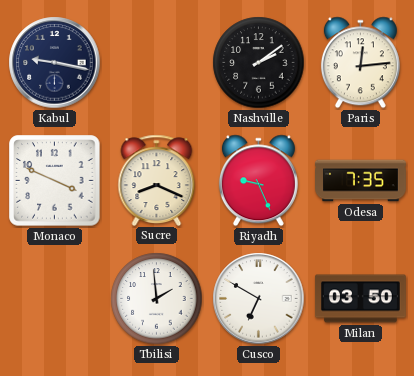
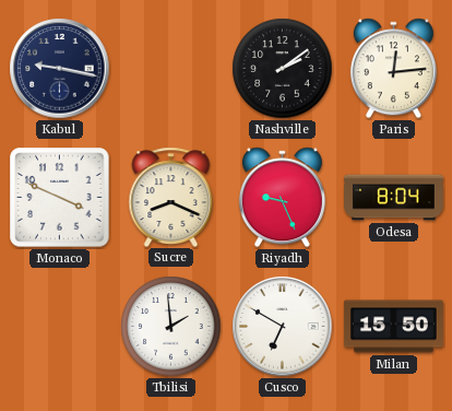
Odesa: 7:35 -> 8:04
Milan: 03:50 -> 15:50
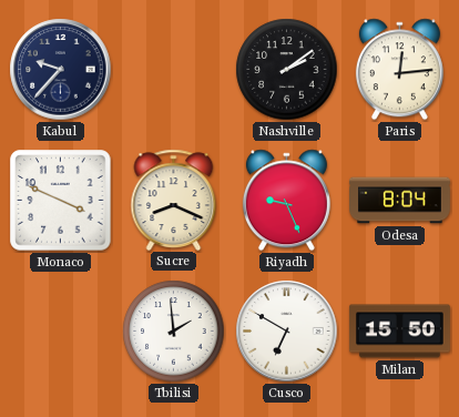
Kabul: 9:17 -> 9:37
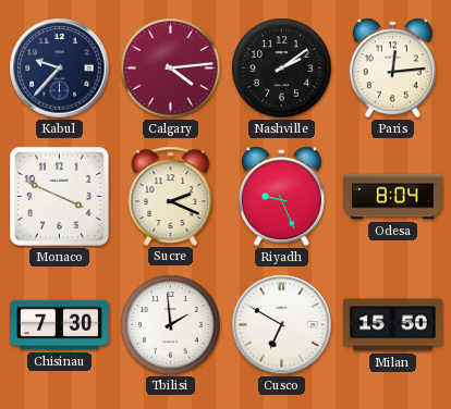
Calgary: none -> 4:14
Sucre: 8:19 -> 2:19
Chisinau: none -> 7:30
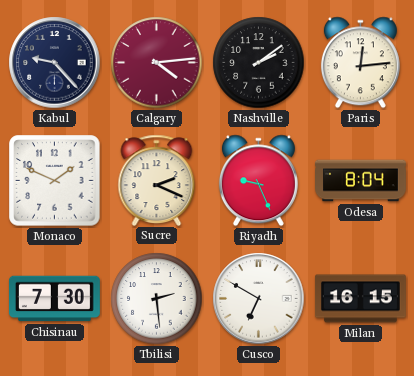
Kabul: 9:37 -> 9:23
Monaco: 3:49 -> 1:49
Tbilisi: 1:59 -> 2:29
Milan: 15:50 -> 16:15
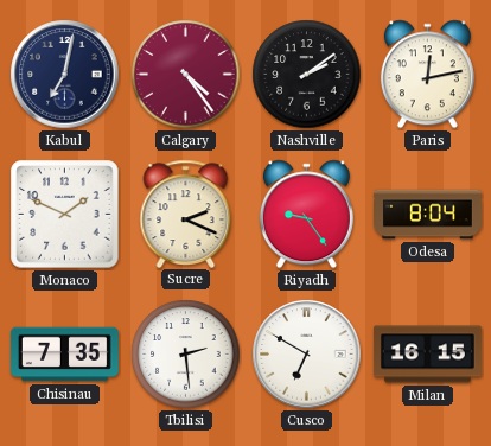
Kabul: 9:23 -> 7:02
Calgary: 4:14 -> 4:24
Paris: 12:14 -> 12:13
Riyadh: 9:26 -> 9:24
Chisinau: 7:30 -> 7:35
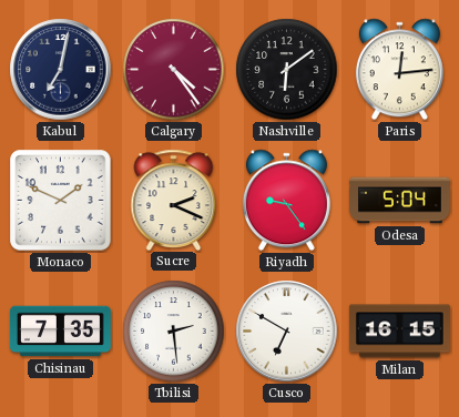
Nashville: 2:09 -> 6:09
Paris: 12:13 -> 12:14
Odesa: 8:04 -> 5:04
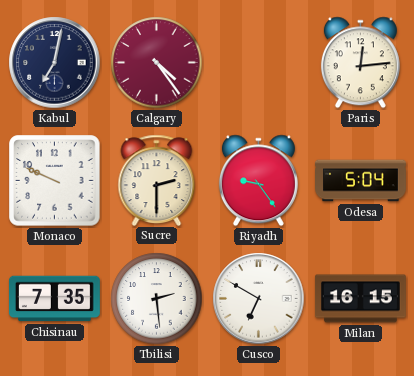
Nashville: 6:09 -> none
Monaco: 1:49 -> 9:49
Sucre: 2:19 -> 2:30
